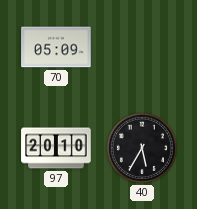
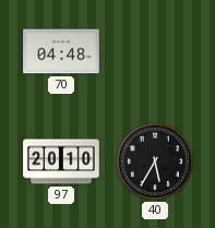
70: 05:09 -> 04:48
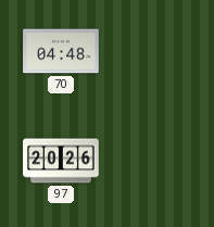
97: 20:10 -> 20:26
40: 5:35 -> none
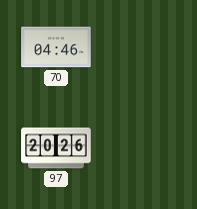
70: 04:48 -> 04:46
